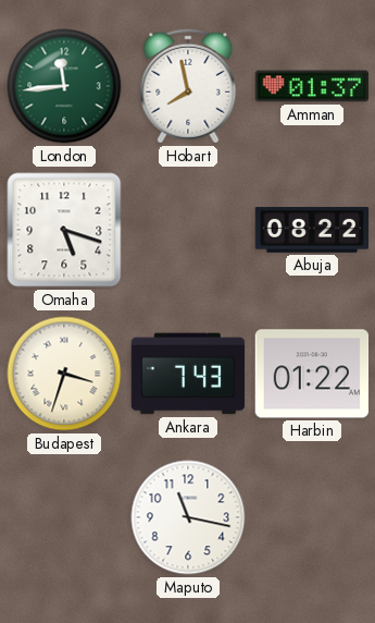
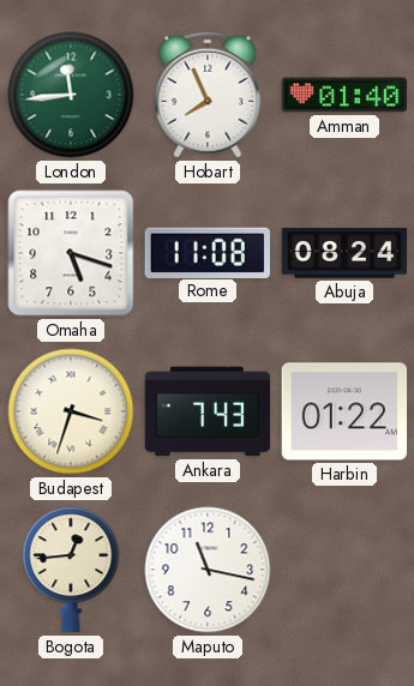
Hobart: 7:58 -> 7:56
Amman: 01:37 -> 01:40
Rome: none -> 11:08
Abuja: 08:22 -> 08:24
Bogota: none -> 12:44
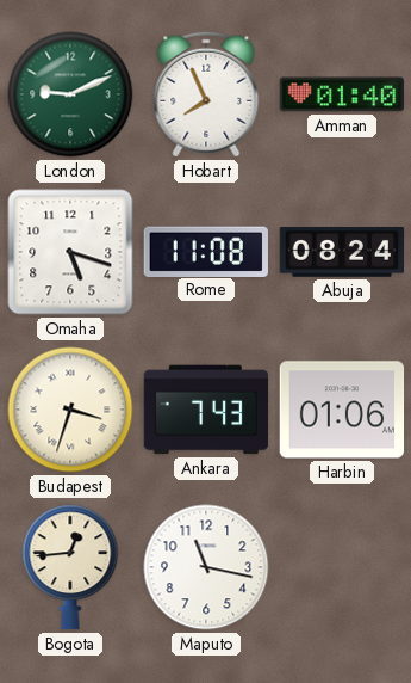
London: 11:44 -> 9:11
Harbin: 01:22 -> 01:06
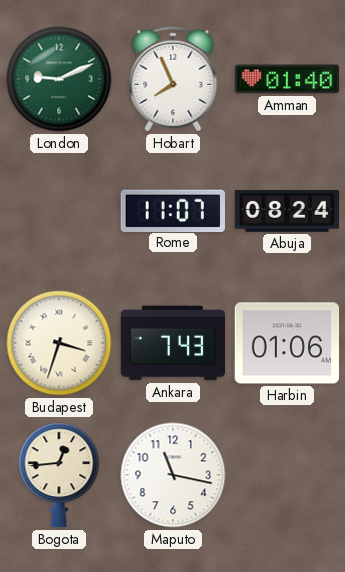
Omaha: 5:18 -> none
Rome: 11:08 -> 11:07
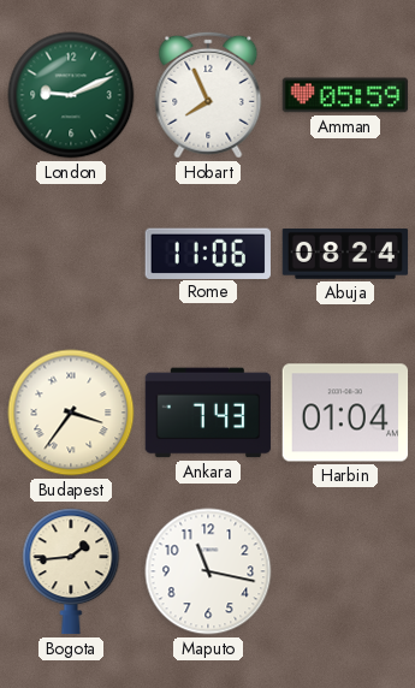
Amman: 01:40 -> 05:59
Rome: 11:07 -> 11:06
Budapest: 3:33 -> 3:36
Harbin: 01:06 -> 01:04
Bogota: 12:44 -> 1:44
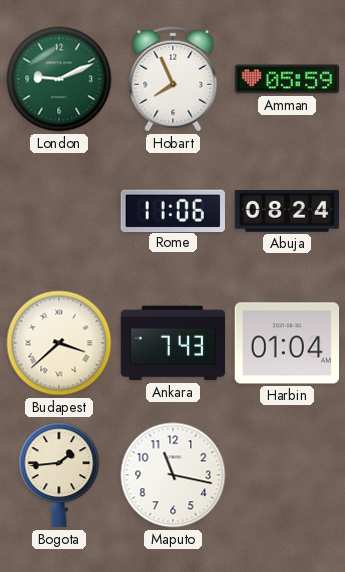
Budapest: 3:36 -> 3:38
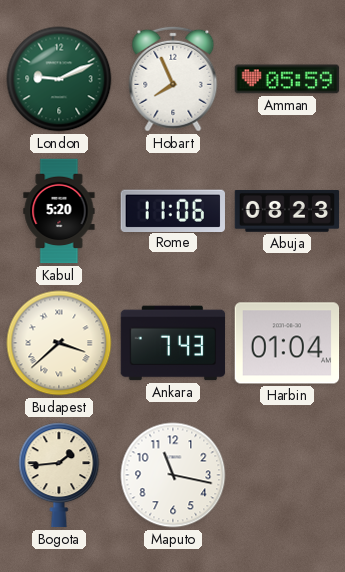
Kabul: none -> 5:20
Abuja: 08:24 -> 08:23
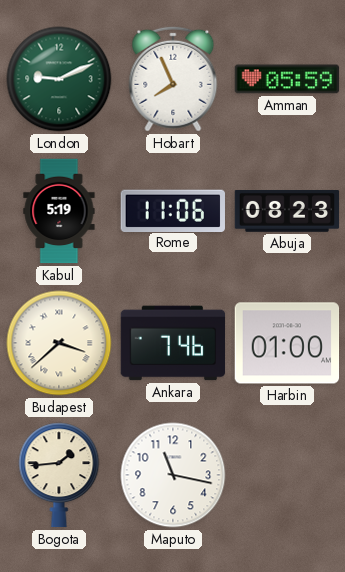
Kabul: 5:20 -> 5:19
Ankara: 7:43 -> 7:46
Harbin: 01:04 -> 01:00
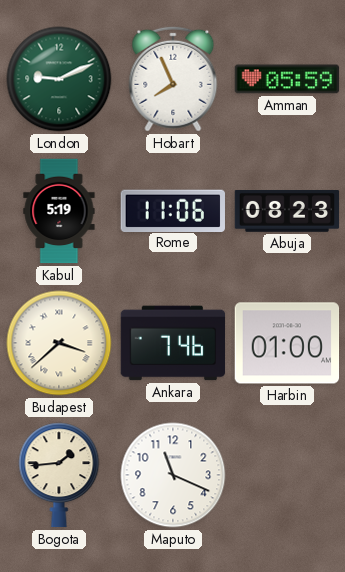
Maputo: 11:17 -> 11:19
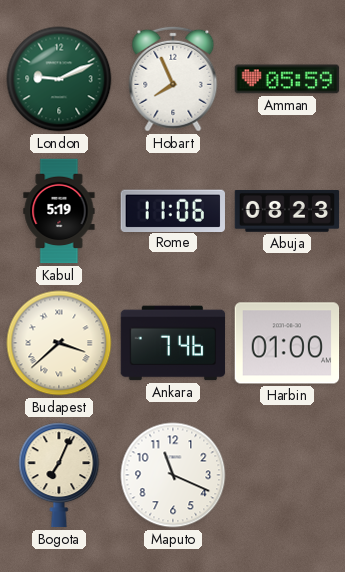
Bogota: 1:44 -> 7:04
